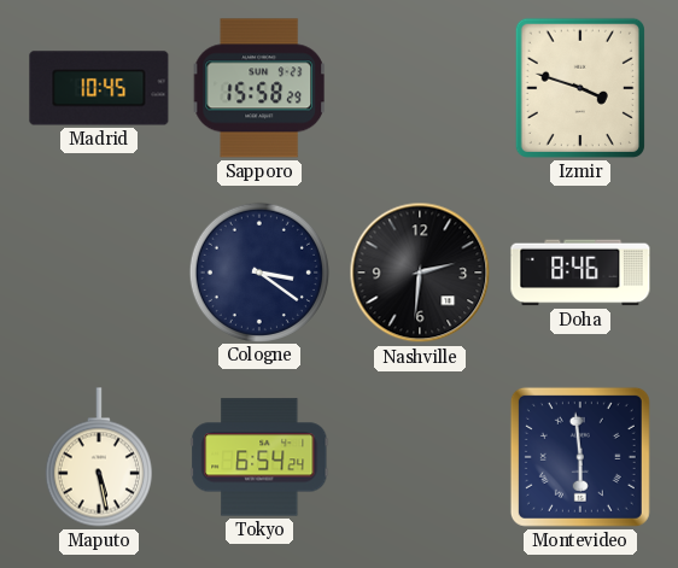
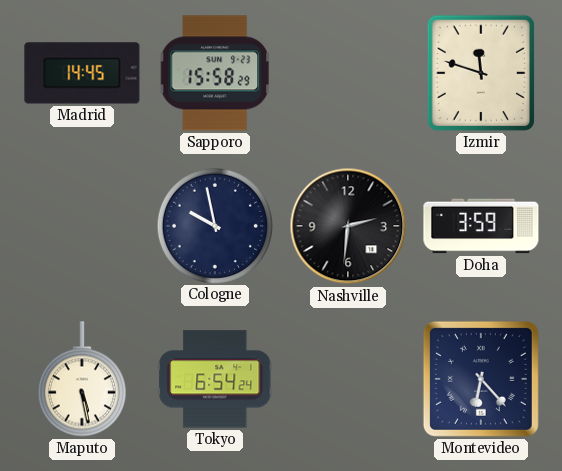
Madrid: 10:45 -> 14:45
Izmir: 3:48 -> 11:48
Cologne: 3:21 -> 9:58
Doha: 8:46 -> 3:59
Montevideo: 5:59 -> 6:23
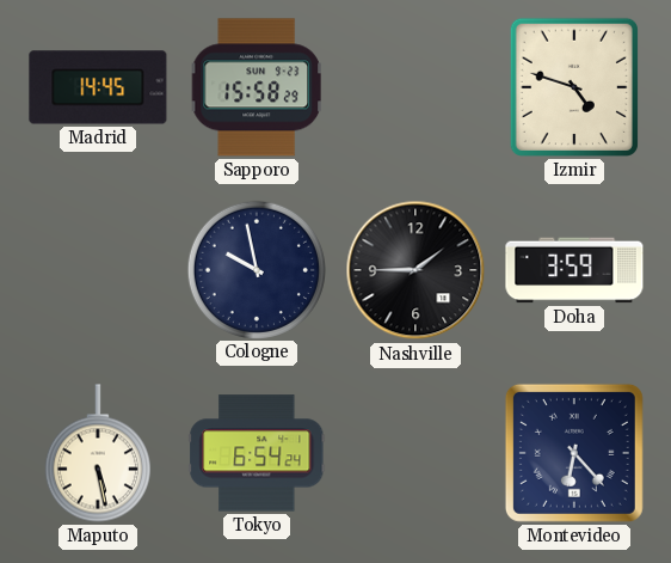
Izmir: 11:48 -> 4:48
Nashville: 2:31 -> 1:45
